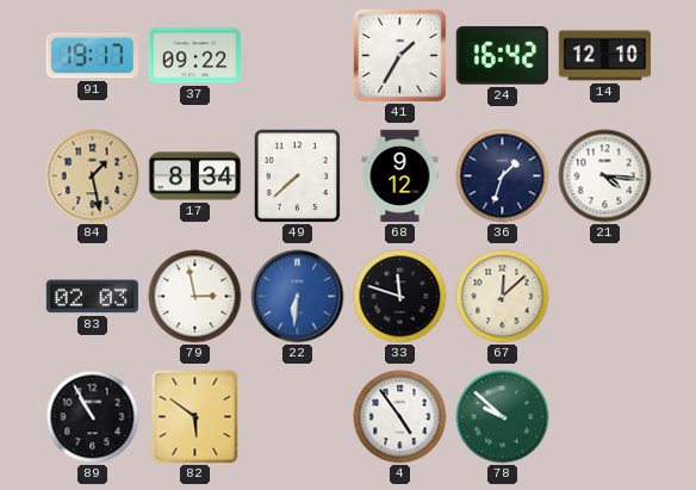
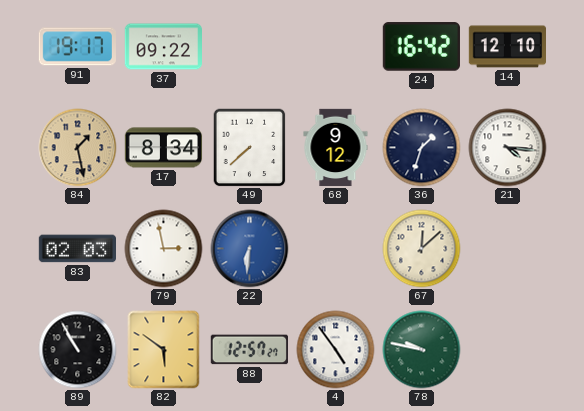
41: 1:35 -> none
33: 11:48 -> none
88: none -> 12:57
78: 9:52 -> 9:47
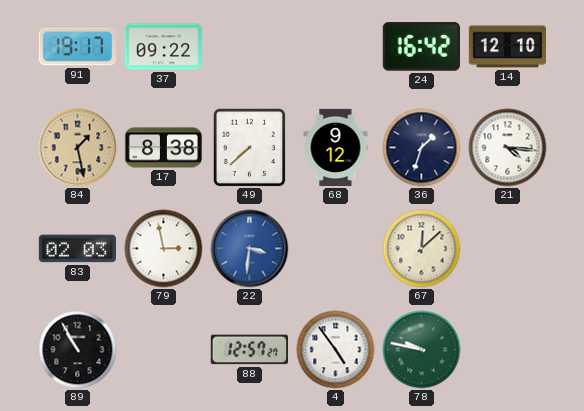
17: 8:34 -> 8:38
22: 6:31 -> 3:31
82: 5:51 -> none
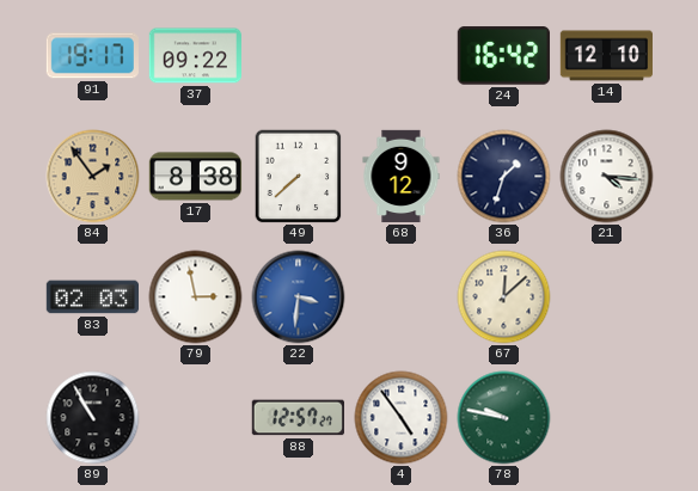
84: 1:28 -> 1:54
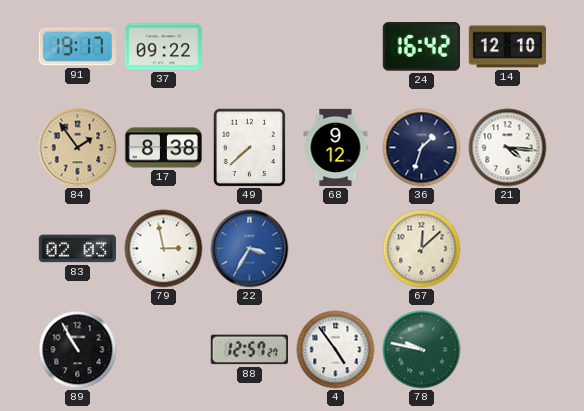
22: 3:31 -> 3:35
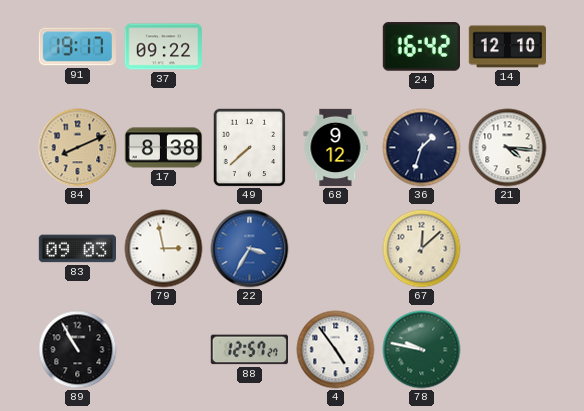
84: 1:54 -> 8:11
83: 02:03 -> 09:03
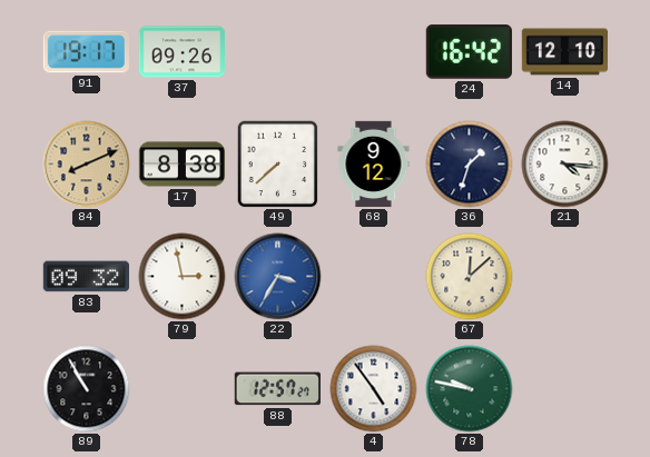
37: 09:22 -> 09:26
83: 09:03 -> 09:32
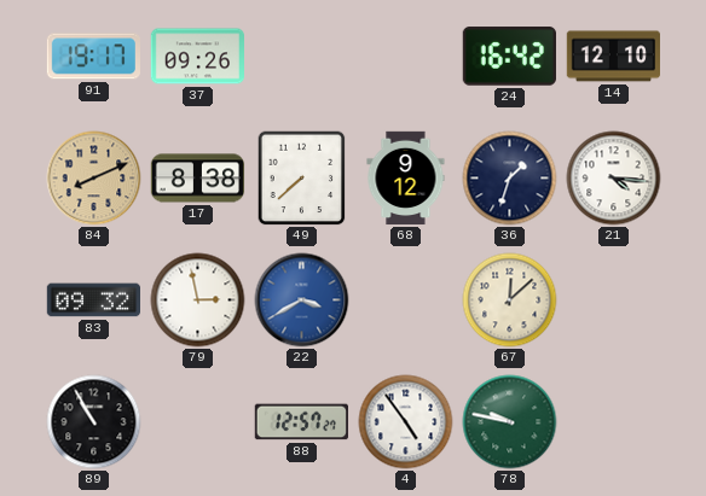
22: 3:35 -> 3:40
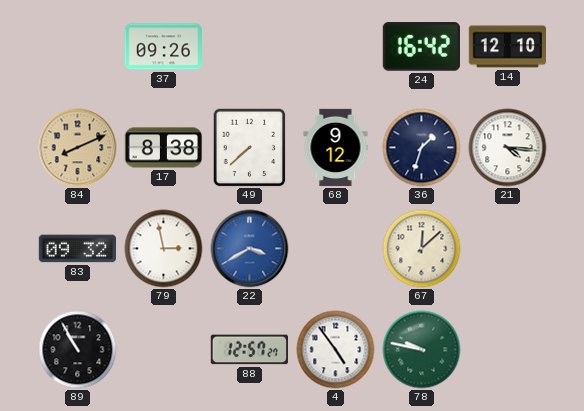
91: 19:17 -> none
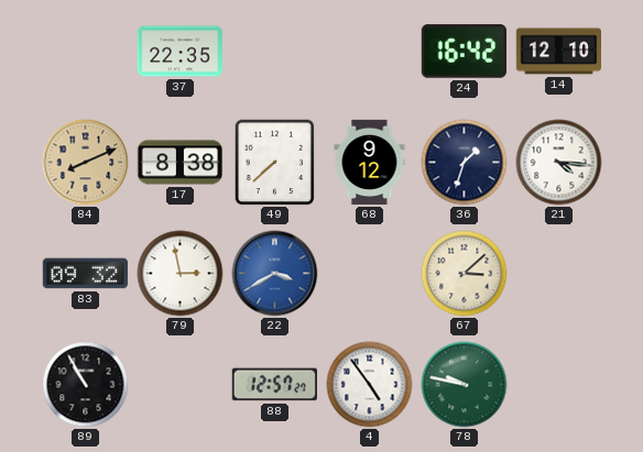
37: 09:26 -> 22:35
67: 12:08 -> 3:08
